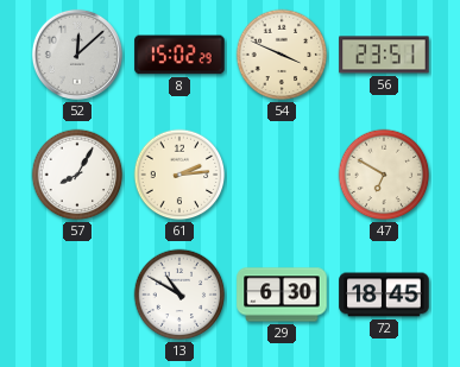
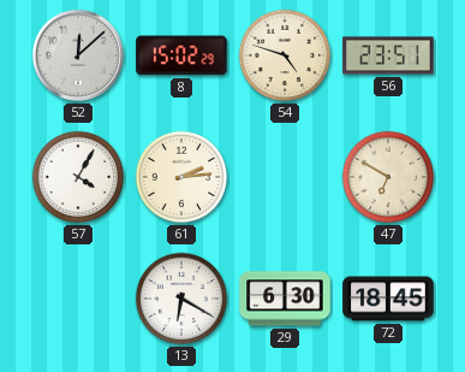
54: 3:49 -> 4:48
57: 8:05 -> 4:05
13: 10:50 -> 6:20
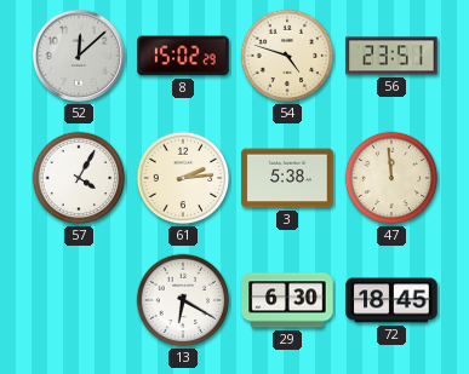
3: none -> 5:38
47: 6:50 -> 11:59
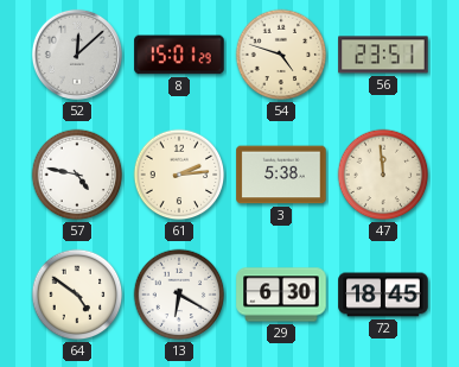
8: 15:02 -> 15:01
57: 4:05 -> 4:47
64: none -> 4:51
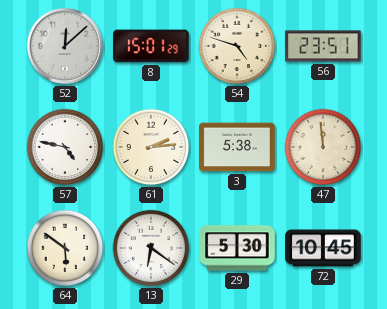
64: 4:51 -> 5:51
13: 6:20 -> 6:21
29: 6:30 -> 5:30
72: 18:45 -> 10:45
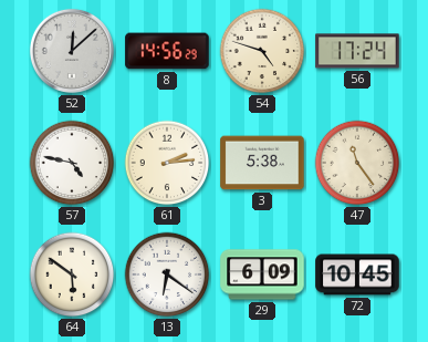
8: 15:01 -> 14:56
56: 23:51 -> 17:24
47: 11:59 -> 11:24
29: 5:30 -> 6:09
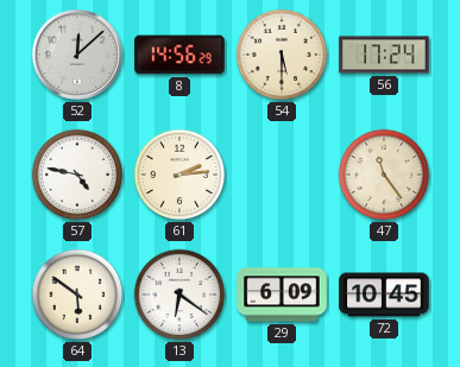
54: 4:48 -> 5:30
3: 5:38 -> none
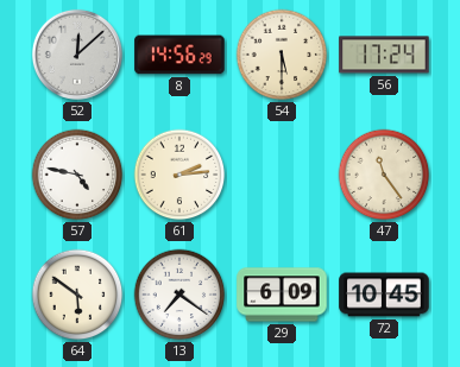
13: 6:21 -> 7:21
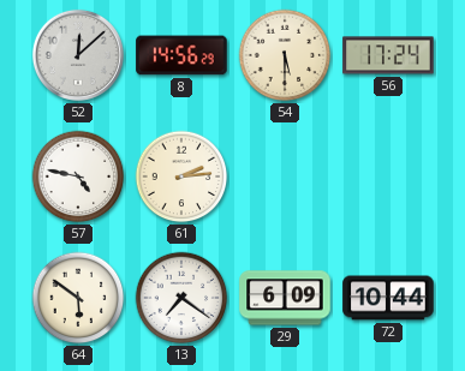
47: 11:24 -> none
72: 10:45 -> 10:44
